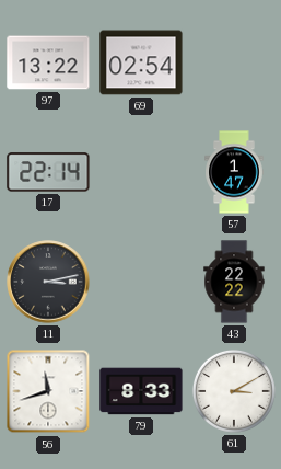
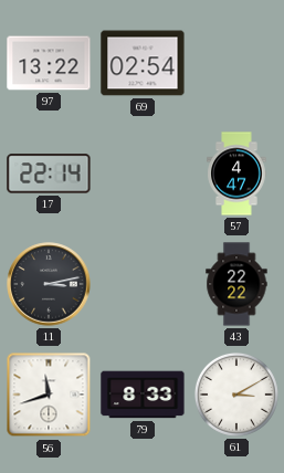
57: 1:47 -> 4:47
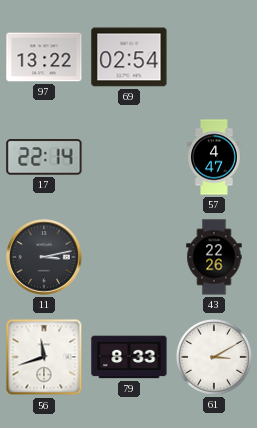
43: 22:22 -> 22:26
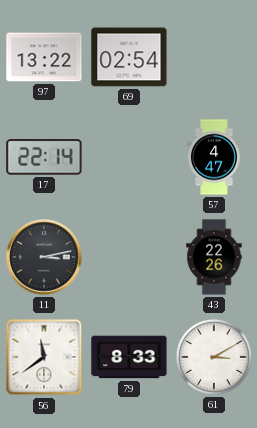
56: 11:42 -> 11:39
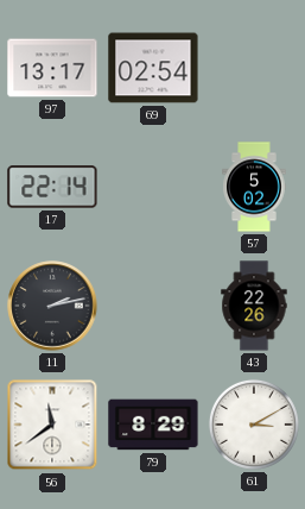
97: 13:22 -> 13:17
57: 4:47 -> 5:02
11: 3:13 -> 2:13
79: 8:33 -> 8:29
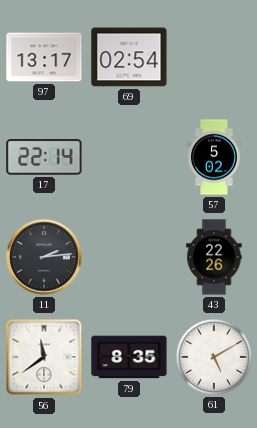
11: 2:13 -> 2:14
79: 8:29 -> 8:35
61: 3:10 -> 5:10
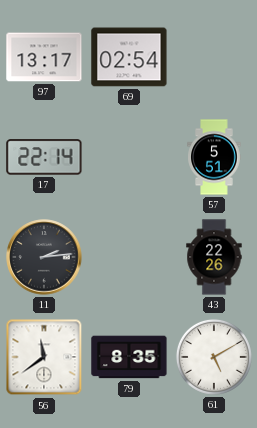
57: 5:02 -> 5:51
